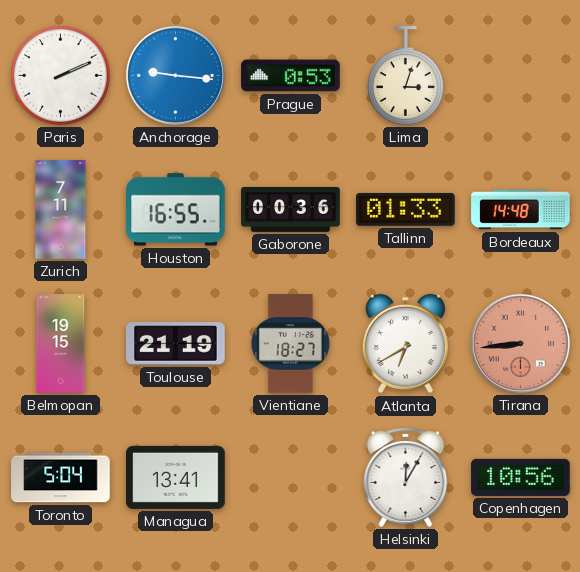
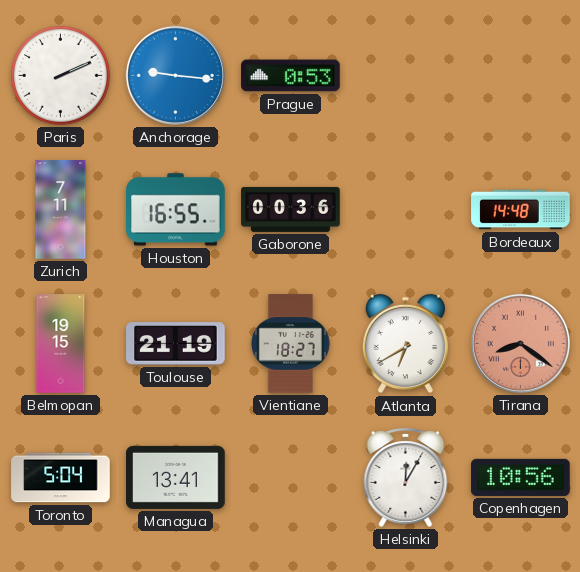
Lima: 3:03 -> none
Tallinn: 01:33 -> none
Tirana: 8:44 -> 8:21
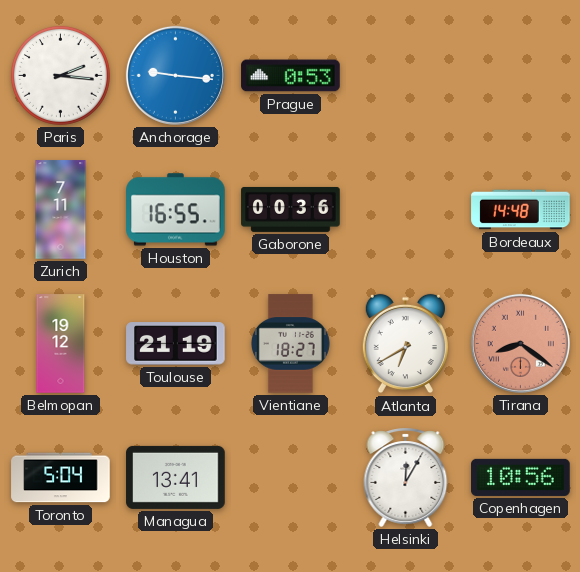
Paris: 2:11 -> 2:16
Belmopan: 19:15 -> 19:12
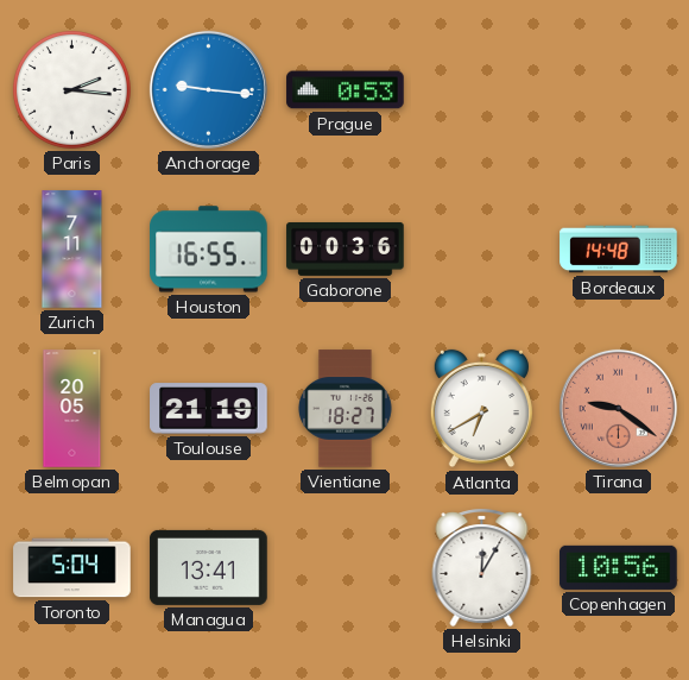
Belmopan: 19:12 -> 20:05
Tirana: 8:21 -> 9:21
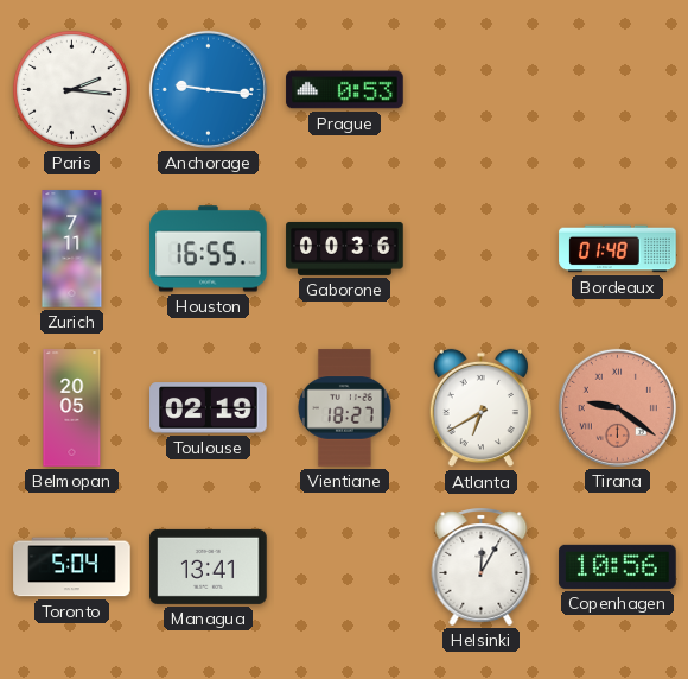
Bordeaux: 14:48 -> 01:48
Toulouse: 21:19 -> 02:19
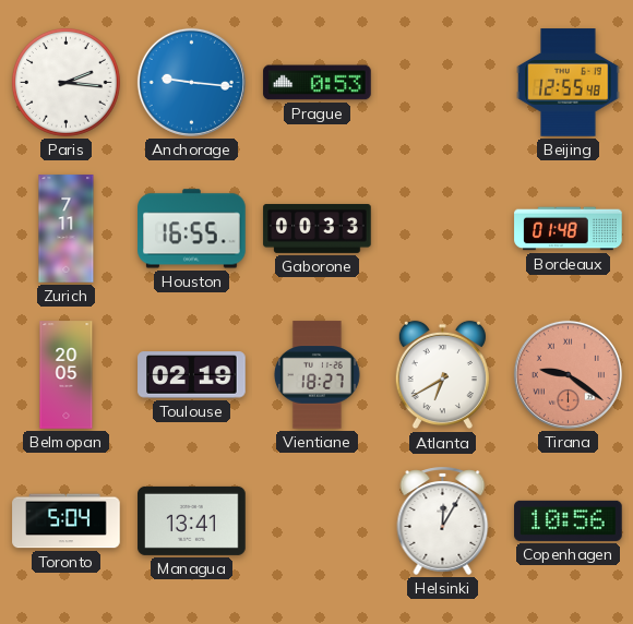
Beijing: none -> 12:55
Gaborone: 00:36 -> 00:33
